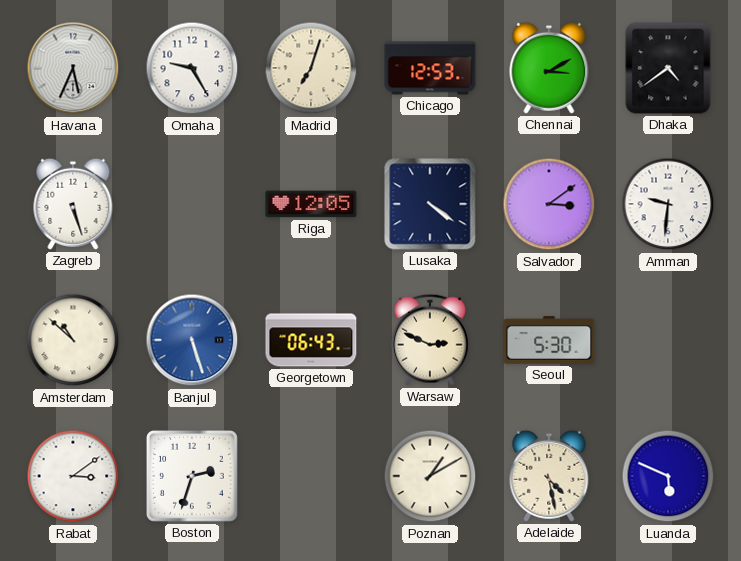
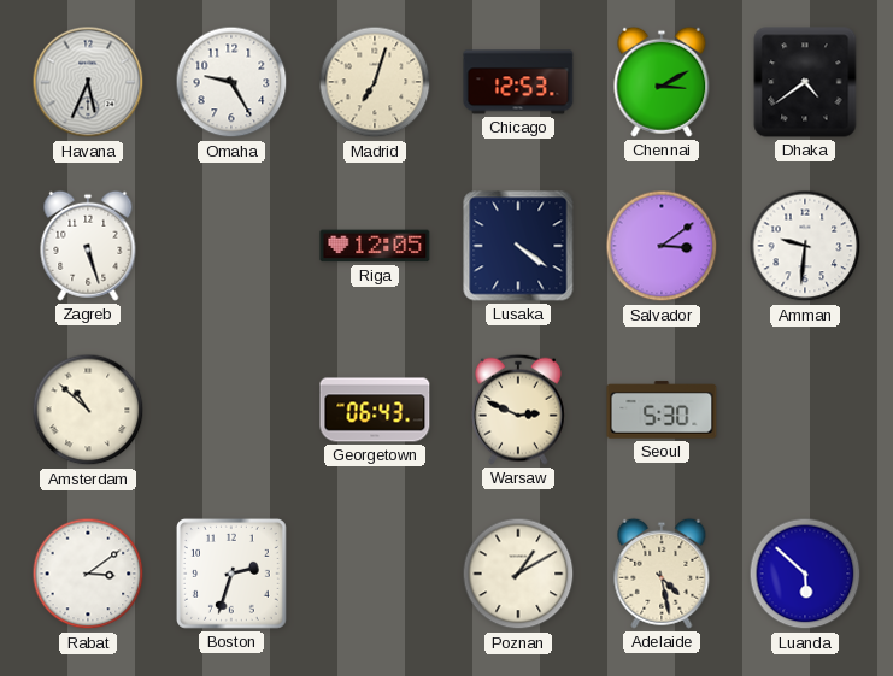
Banjul: 5:27 -> none
Luanda: 5:49 -> 5:52
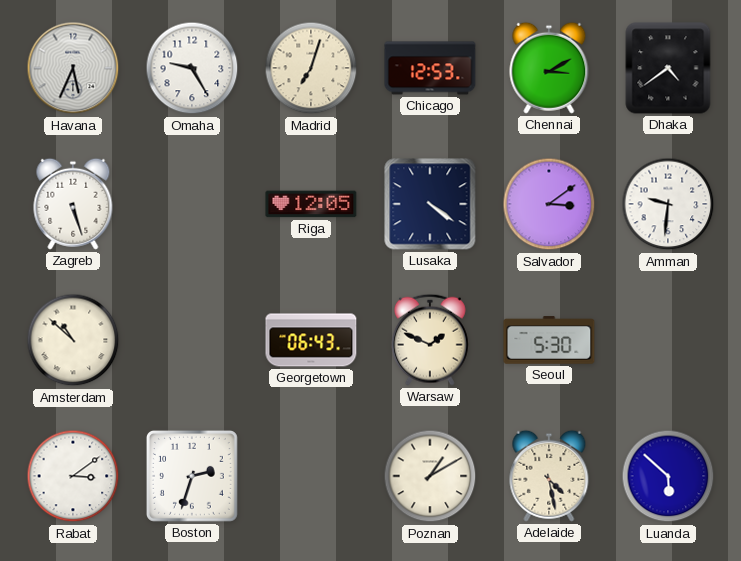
Warsaw: 2:49 -> 1:49
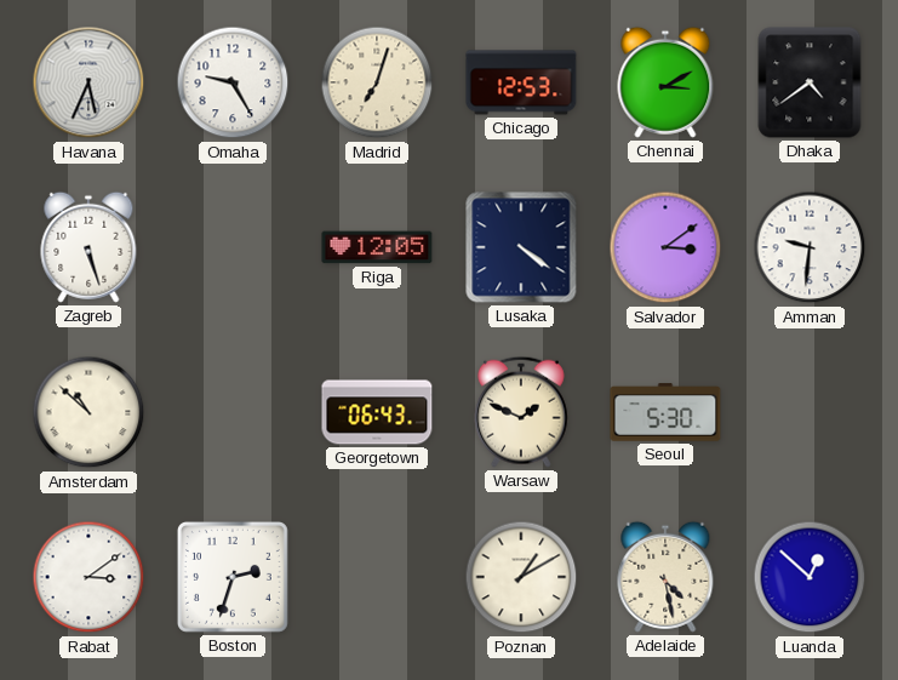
Luanda: 5:52 -> 12:52
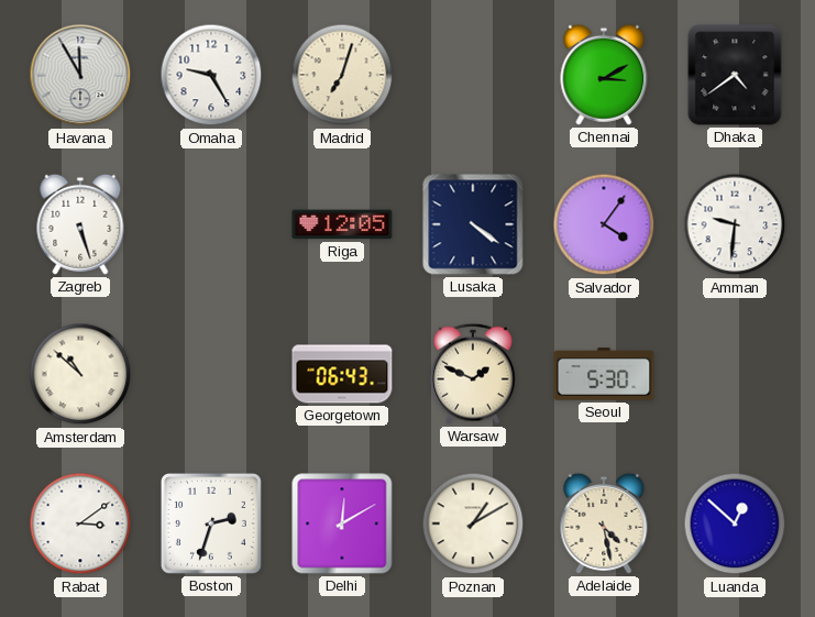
Havana: 5:34 -> 11:55
Chicago: 12:53 -> none
Salvador: 3:09 -> 4:06
Delhi: none -> 12:10
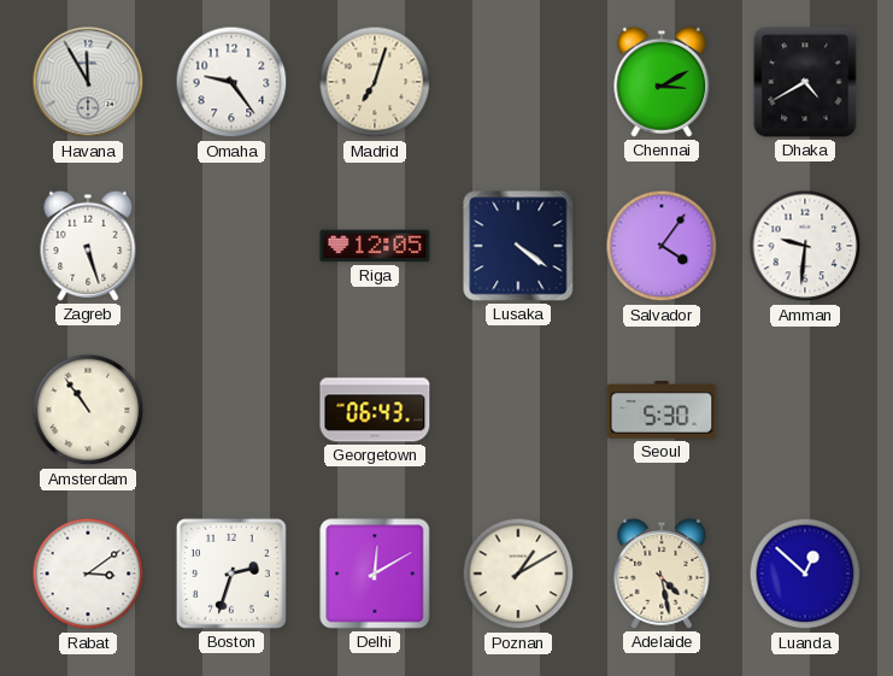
Omaha: 9:25 -> 9:24
Dhaka: 4:39 -> 4:40
Amsterdam: 10:52 -> 10:54
Warsaw: 1:49 -> none
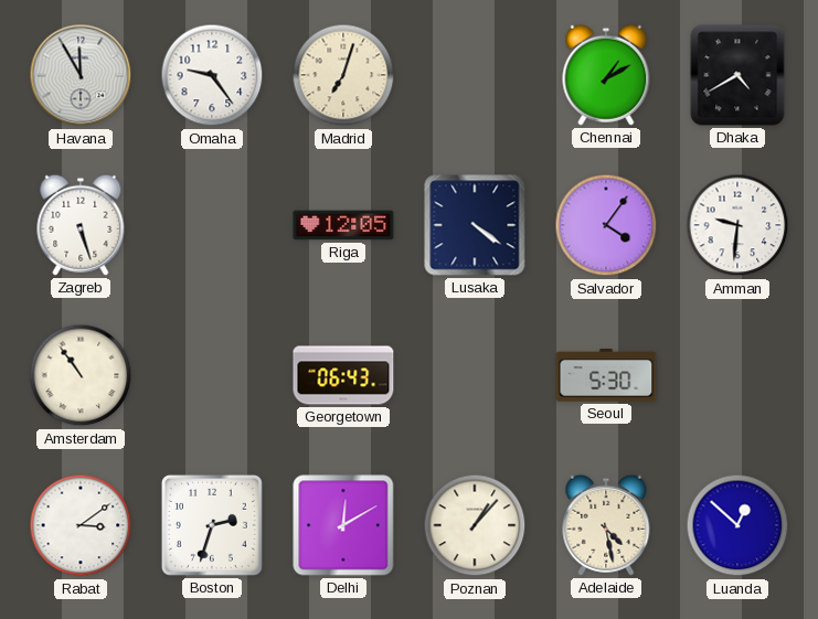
Chennai: 3:10 -> 1:10
Poznan: 1:10 -> 1:07
